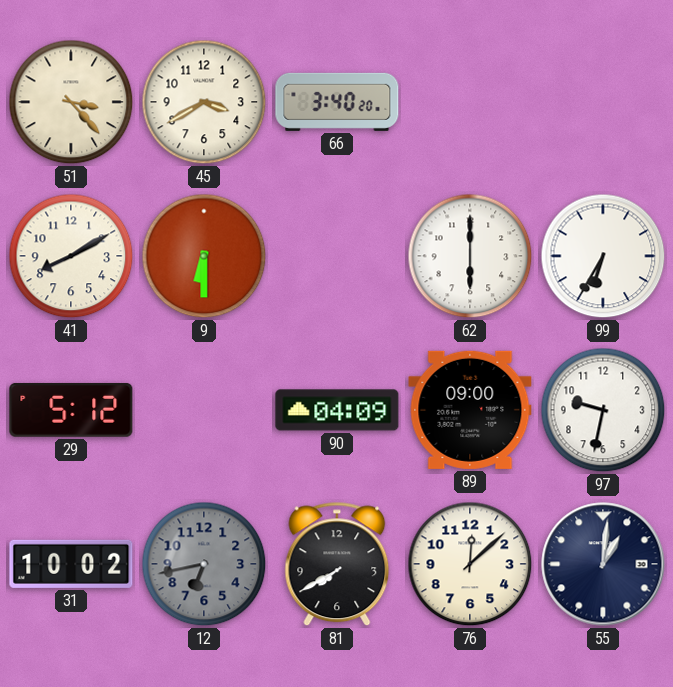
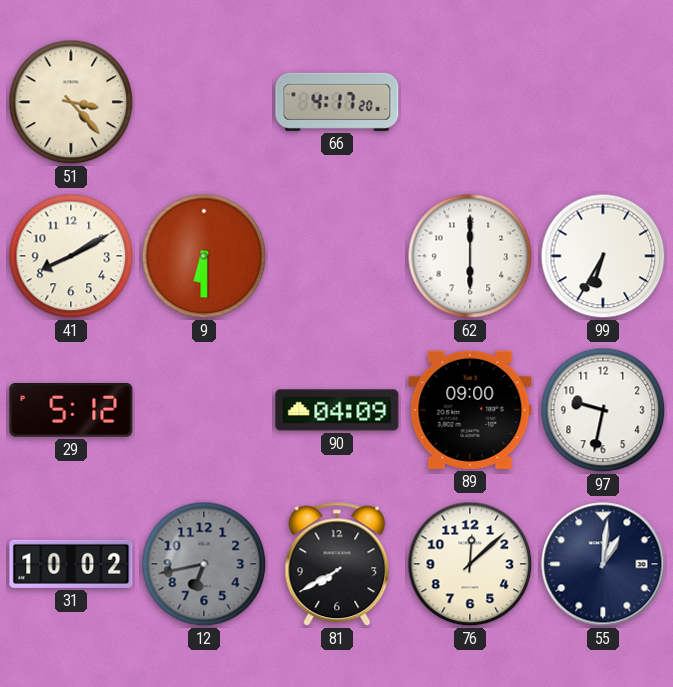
45: 3:40 -> none
66: 3:40 -> 4:17
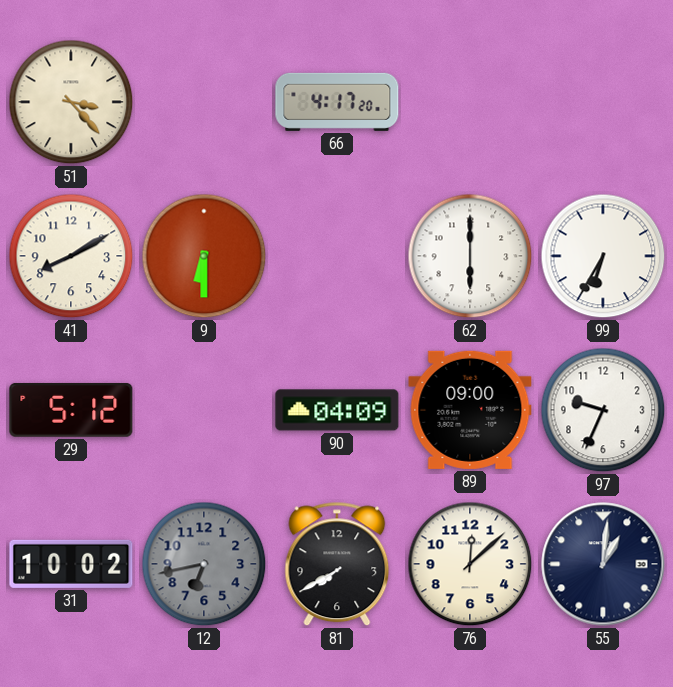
97: 9:32 -> 9:34
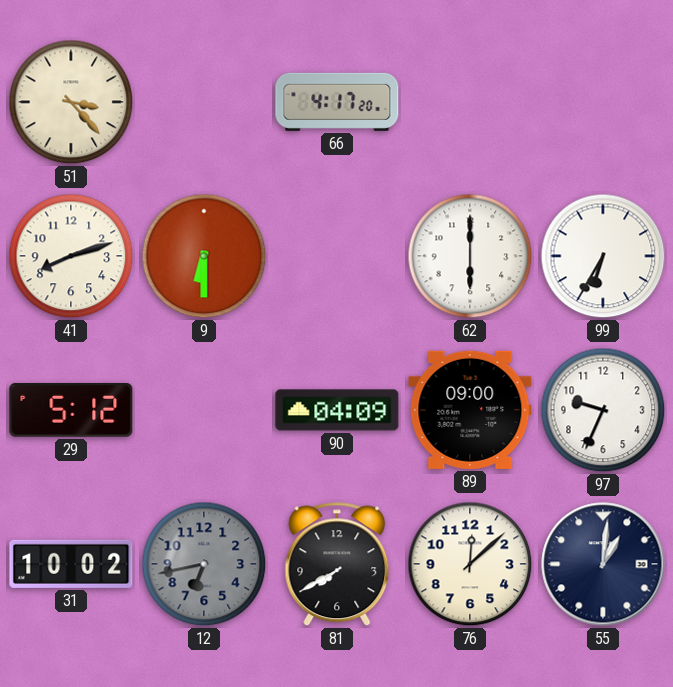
41: 8:10 -> 8:12
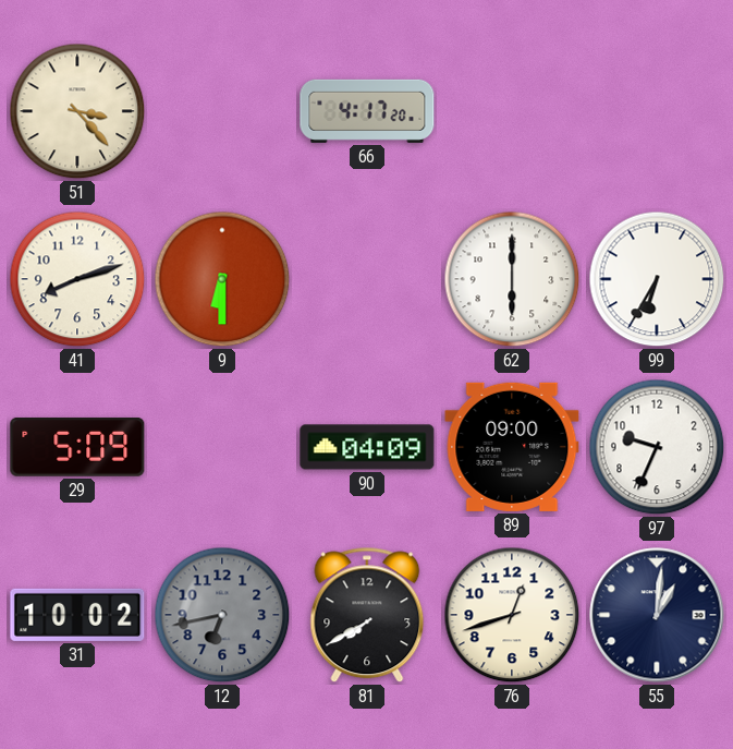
29: 5:12 -> 5:09
76: 12:08 -> 12:42
